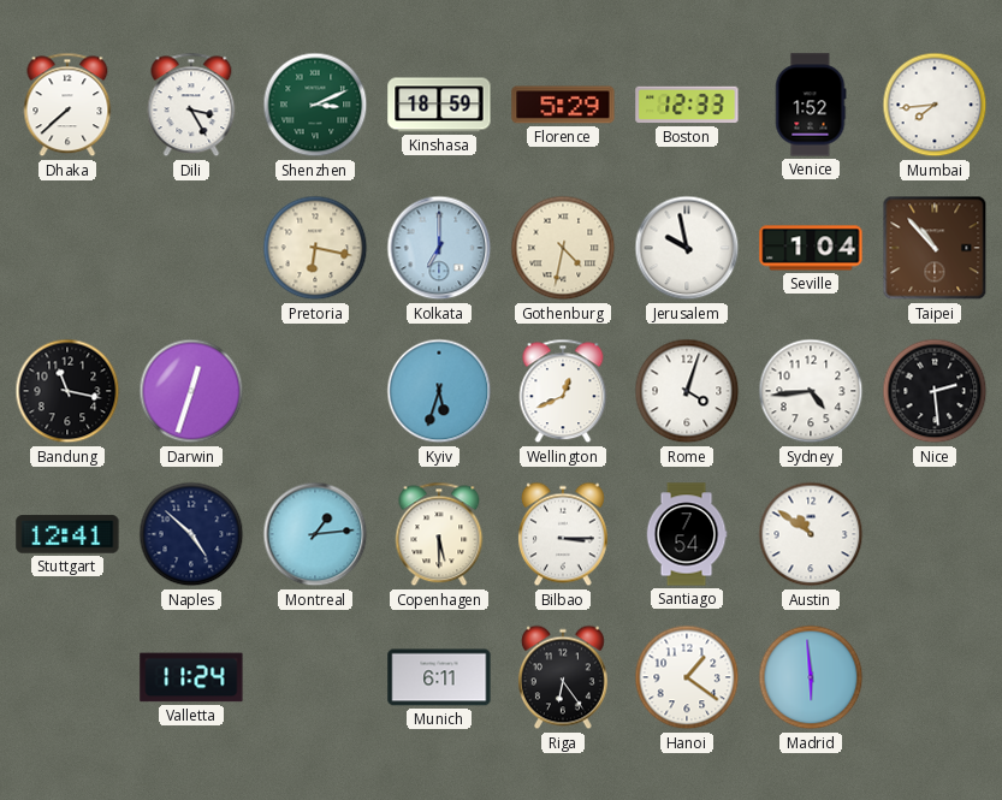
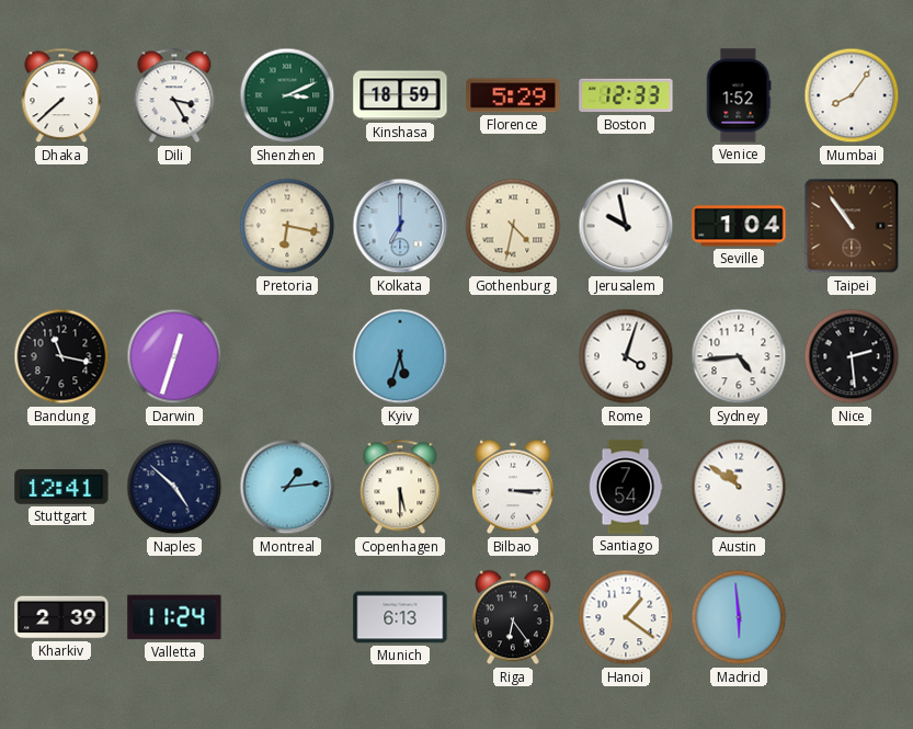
Mumbai: 7:44 -> 8:06
Taipei: 10:53 -> 10:54
Wellington: 12:41 -> none
Kharkiv: none -> 2:39
Munich: 6:11 -> 6:13
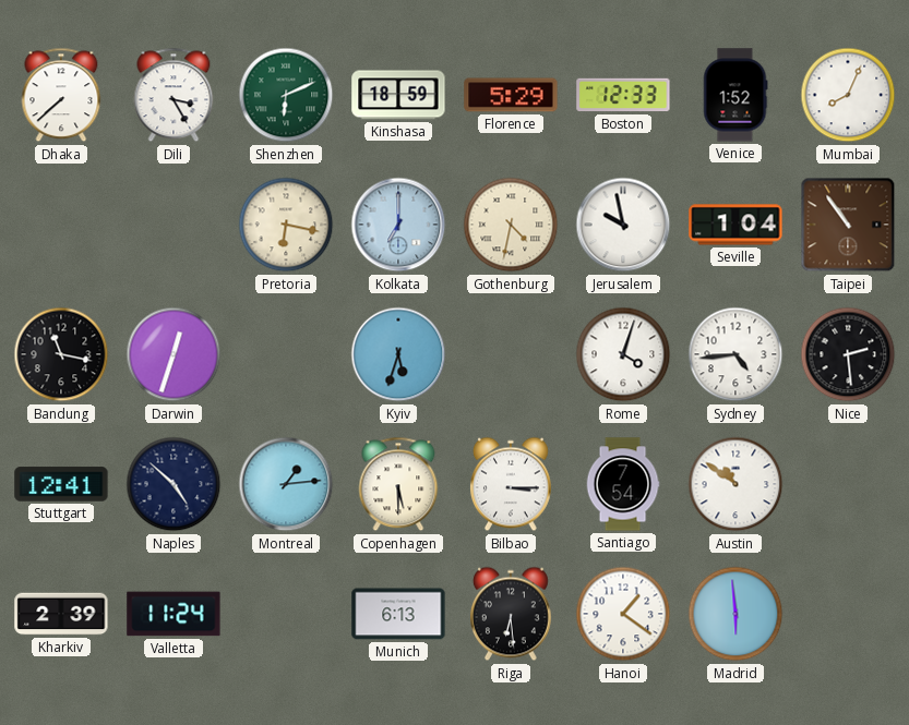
Shenzhen: 3:11 -> 6:11
Mumbai: 8:06 -> 8:04
Riga: 6:24 -> 6:29
